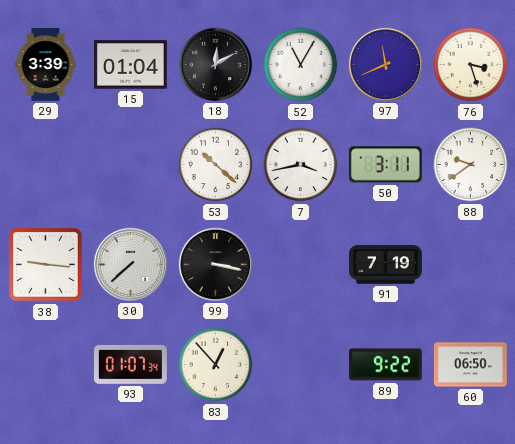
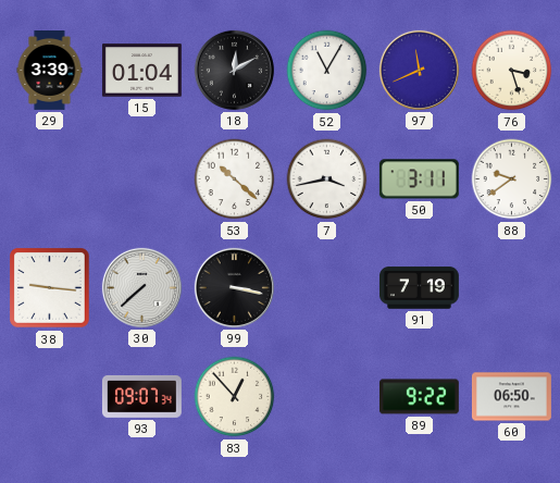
93: 01:07 -> 09:07
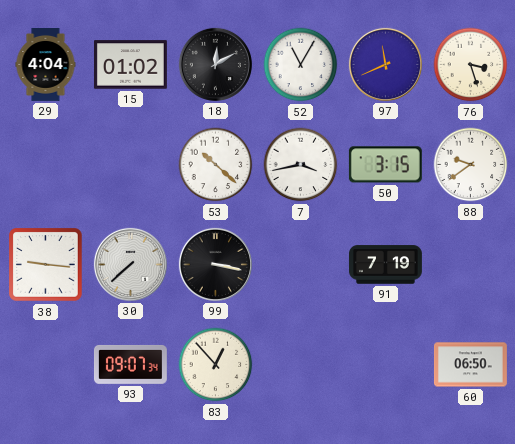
29: 3:39 -> 4:04
15: 01:04 -> 01:02
50: 3:11 -> 3:15
89: 9:22 -> none
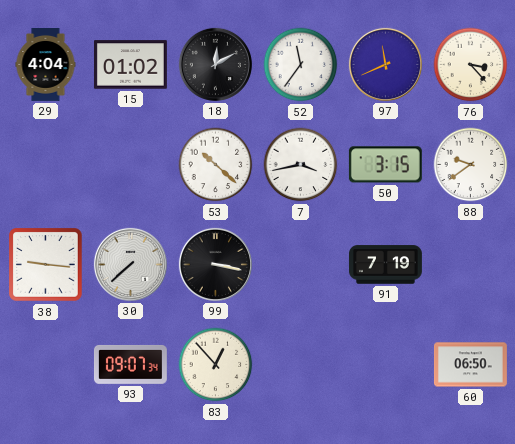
52: 11:05 -> 11:36
76: 3:27 -> 3:23
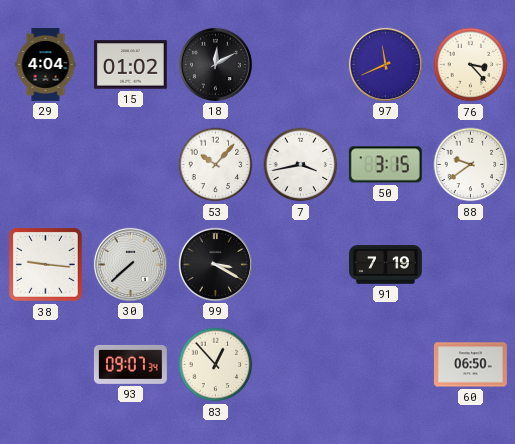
52: 11:36 -> none
53: 10:22 -> 10:07
99: 3:17 -> 3:20
